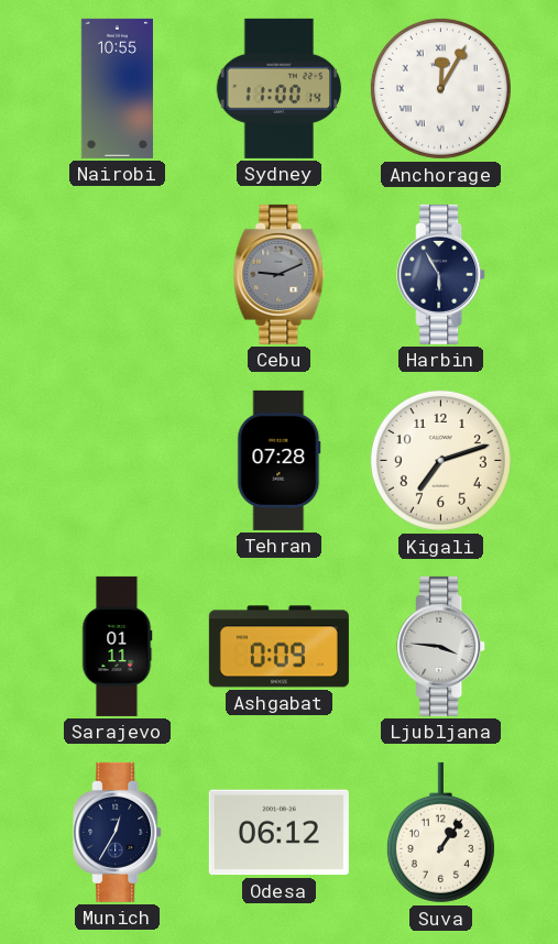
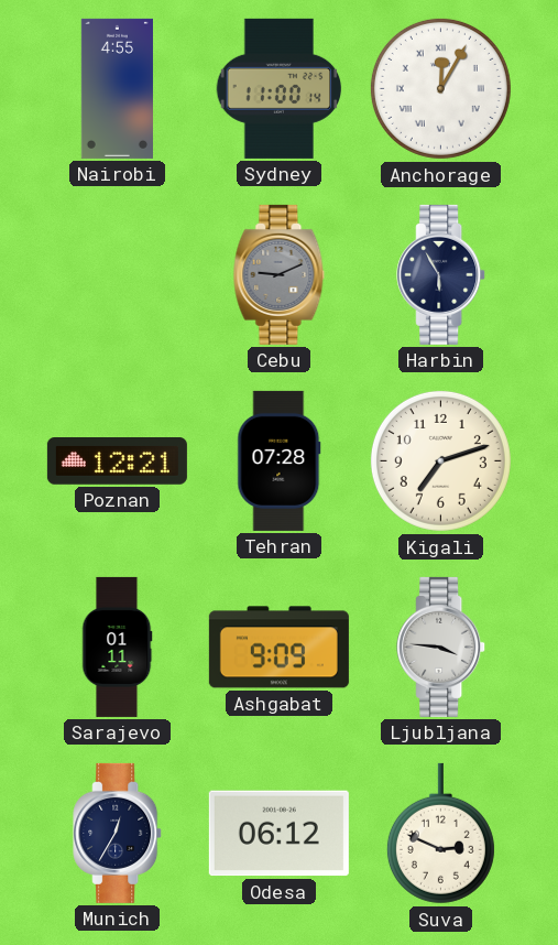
Nairobi: 10:55 -> 4:55
Poznan: none -> 12:21
Ashgabat: 0:09 -> 9:09
Suva: 1:06 -> 2:49
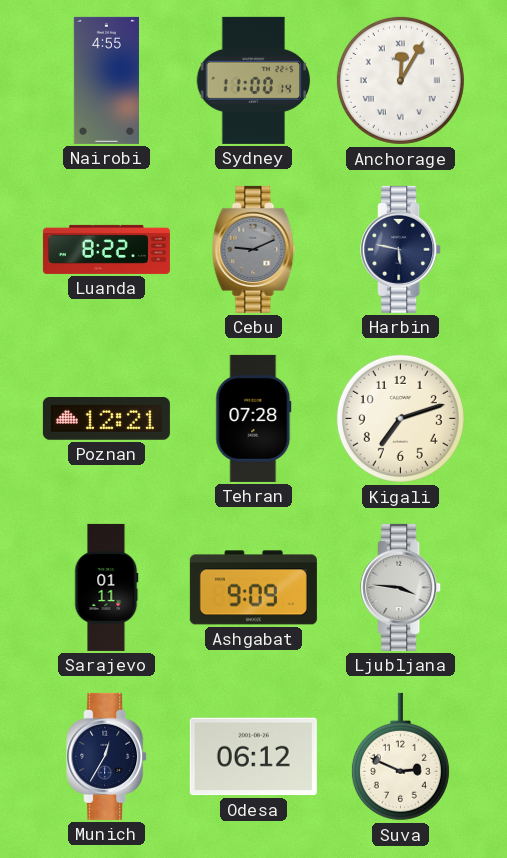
Luanda: none -> 8:22
Harbin: 5:55 -> 5:47
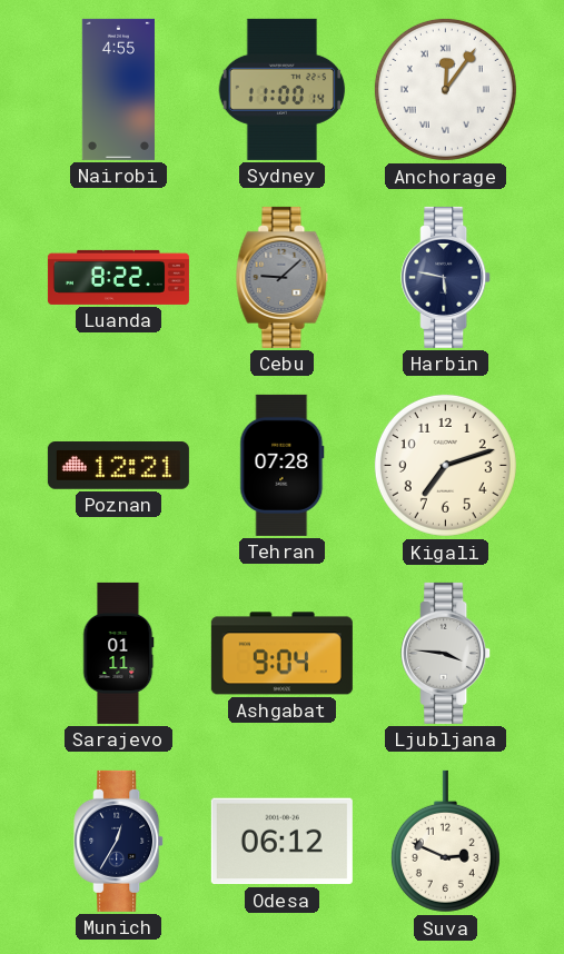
Anchorage: 12:05 -> 12:06
Cebu: 9:11 -> 9:08
Ashgabat: 9:09 -> 9:04
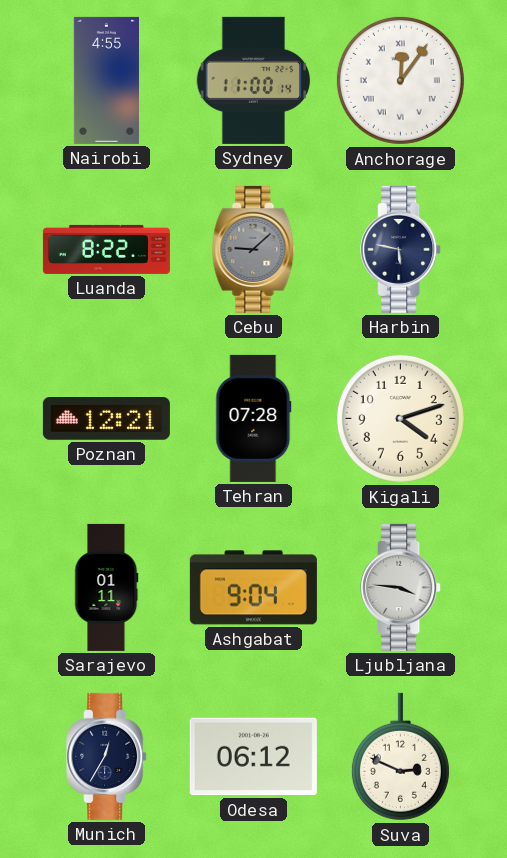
Kigali: 7:12 -> 4:12
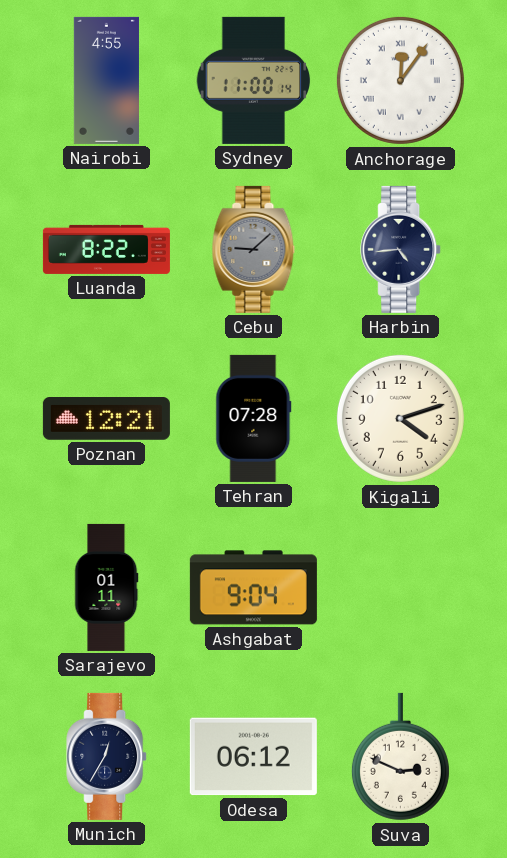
Harbin: 5:47 -> 4:44
Ljubljana: 3:46 -> none
